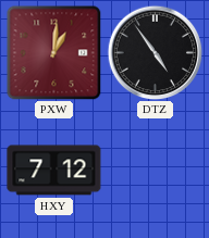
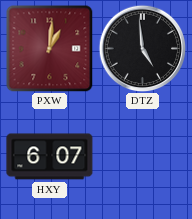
DTZ: 4:54 -> 4:59
HXY: 7:12 -> 6:07
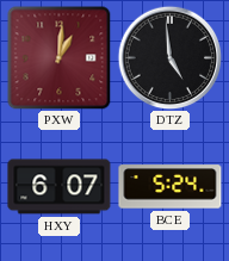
BCE: none -> 5:24
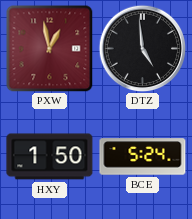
PXW: 1:01 -> 12:58
HXY: 6:07 -> 1:50
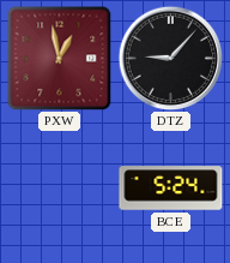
DTZ: 4:59 -> 9:07
HXY: 1:50 -> none
